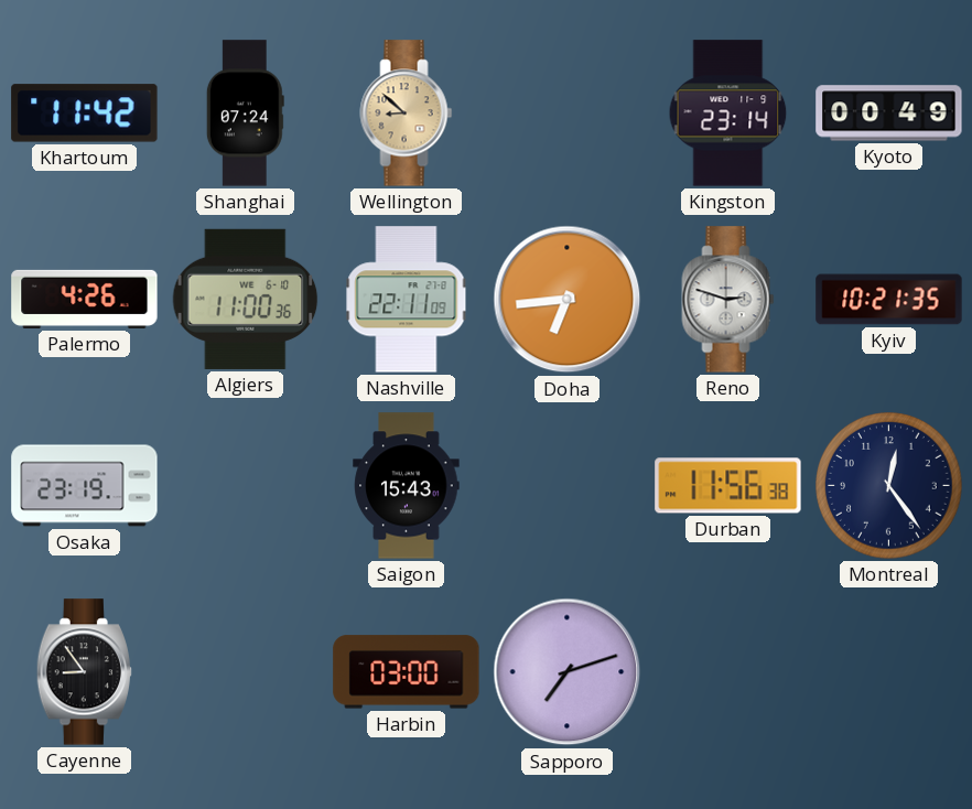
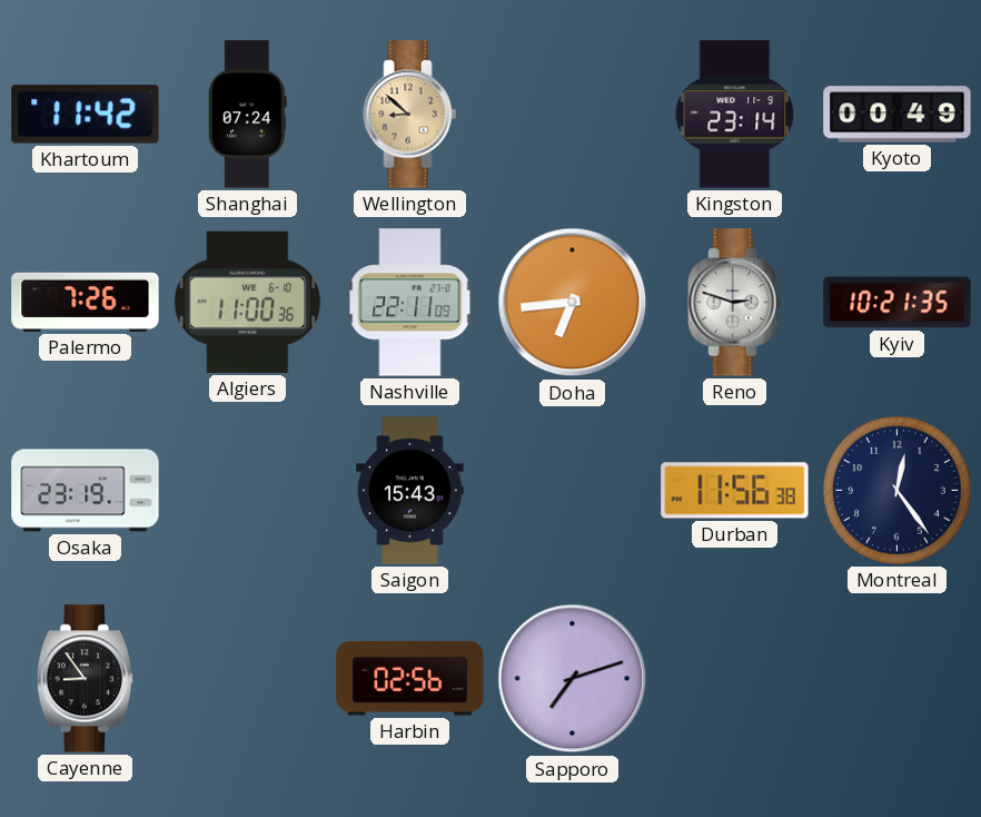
Palermo: 4:26 -> 7:26
Harbin: 03:00 -> 02:56
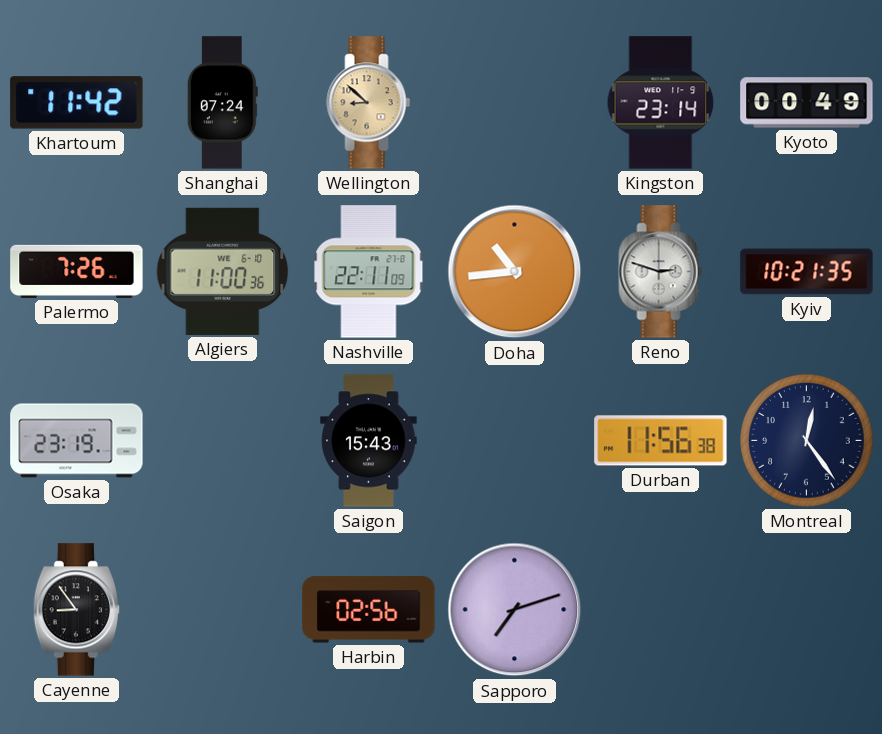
Doha: 6:44 -> 10:44
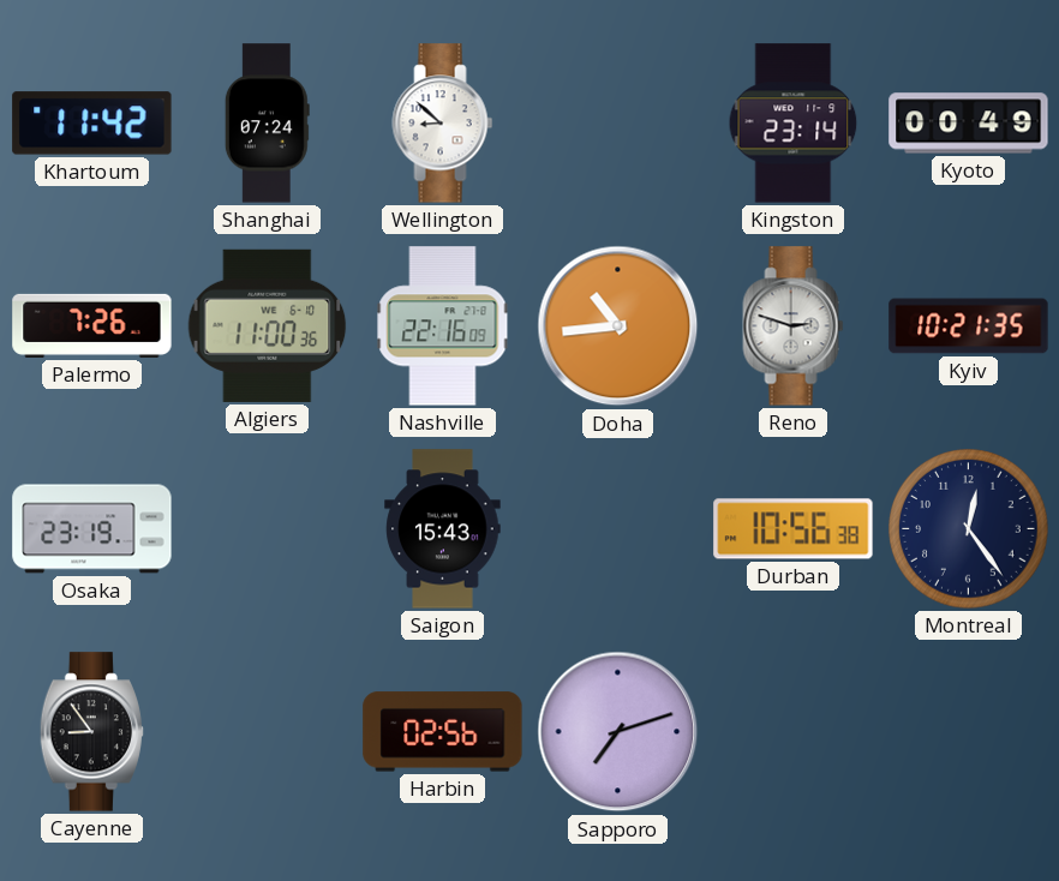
Wellington dial: champagne -> white
Nashville: 22:11 -> 22:16
Durban: 11:56 -> 10:56
